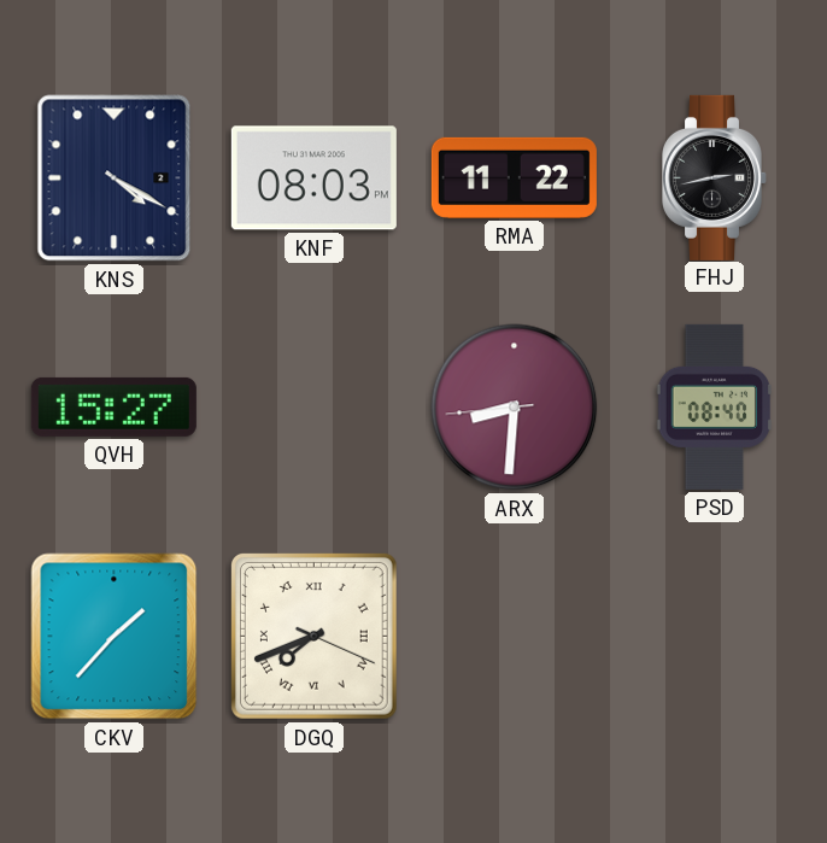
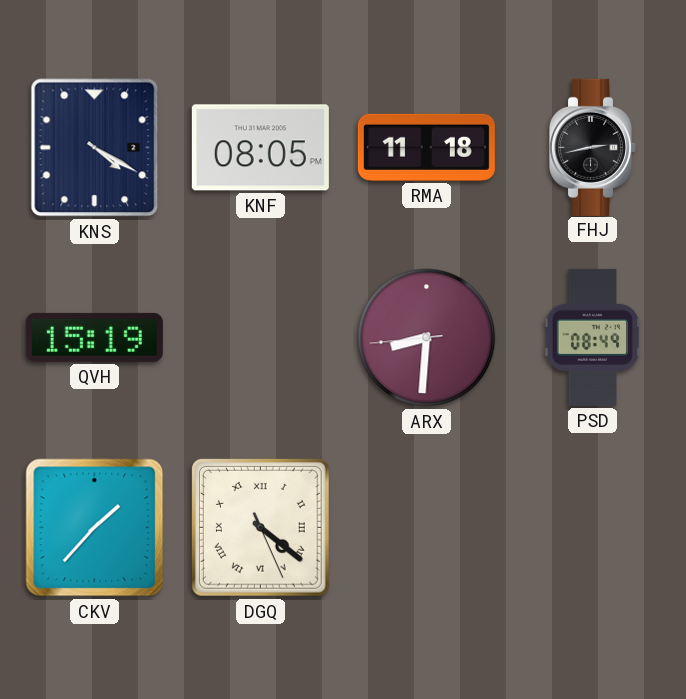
KNF: 08:03 -> 08:05
RMA: 11:22 -> 11:18
QVH: 15:27 -> 15:19
PSD: 08:40 -> 08:49
DGQ: 7:41 -> 4:21
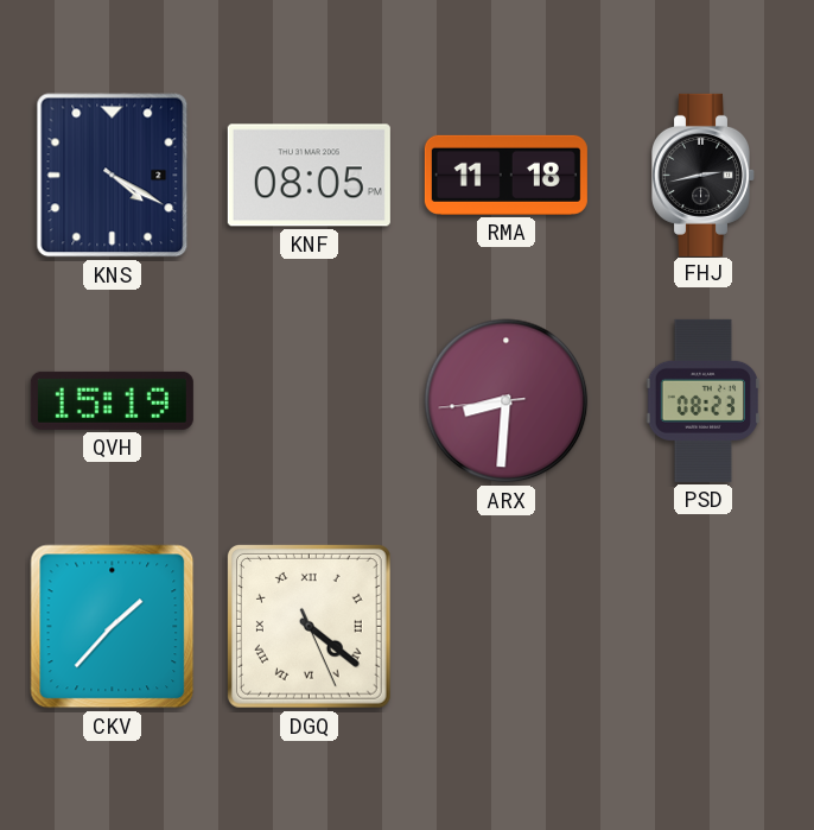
PSD: 08:49 -> 08:23
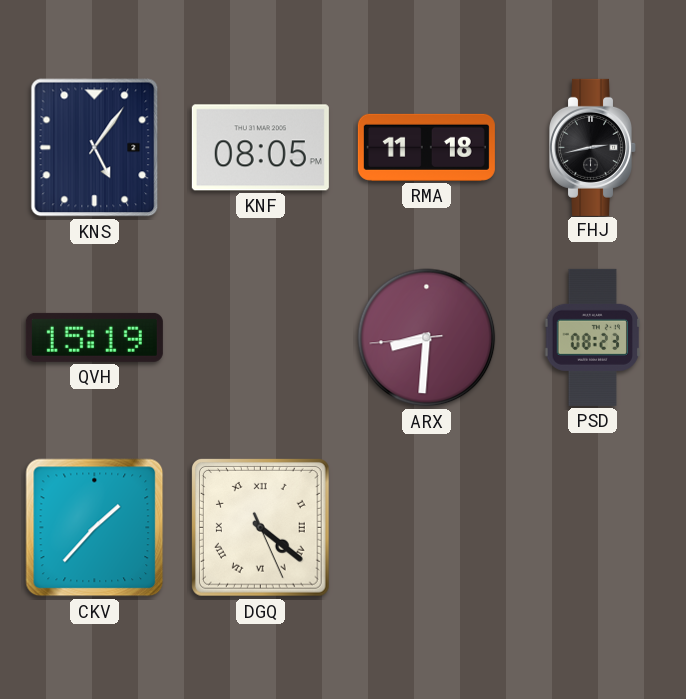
KNS: 4:20 -> 5:06
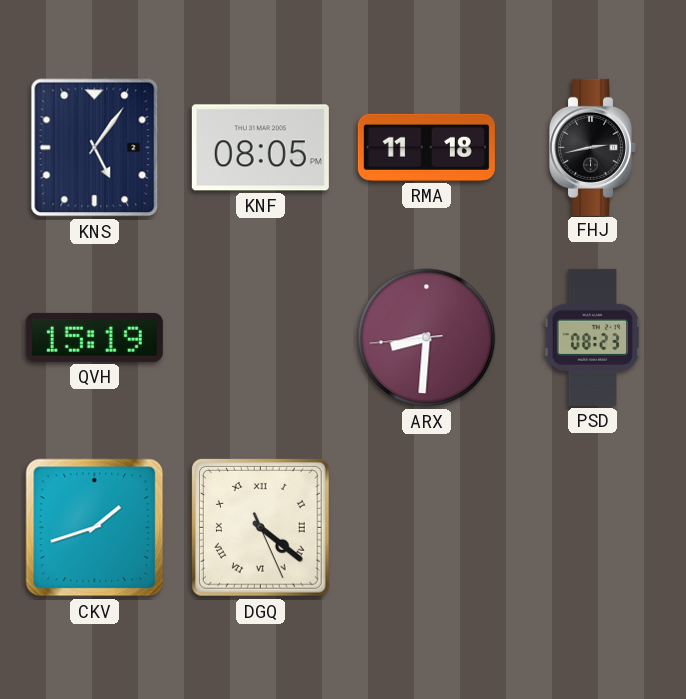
CKV: 1:37 -> 1:42
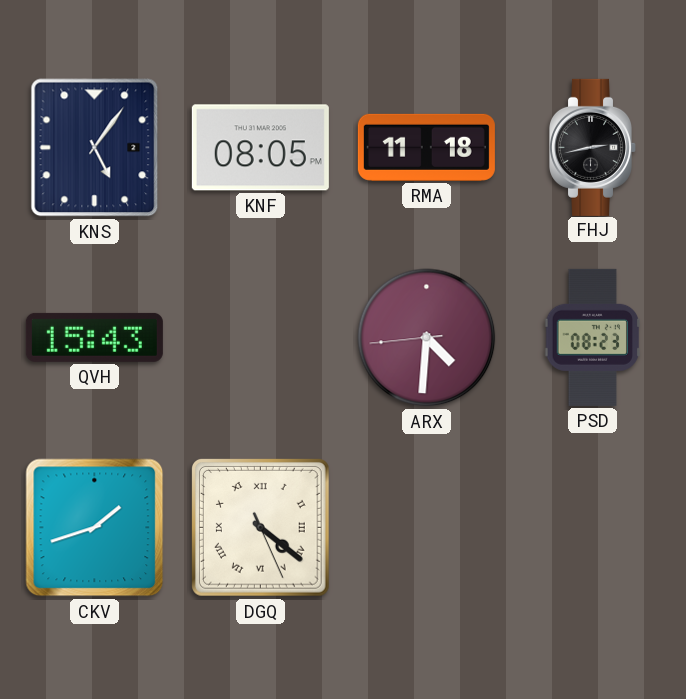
QVH: 15:19 -> 15:43
ARX: 8:30 -> 4:30
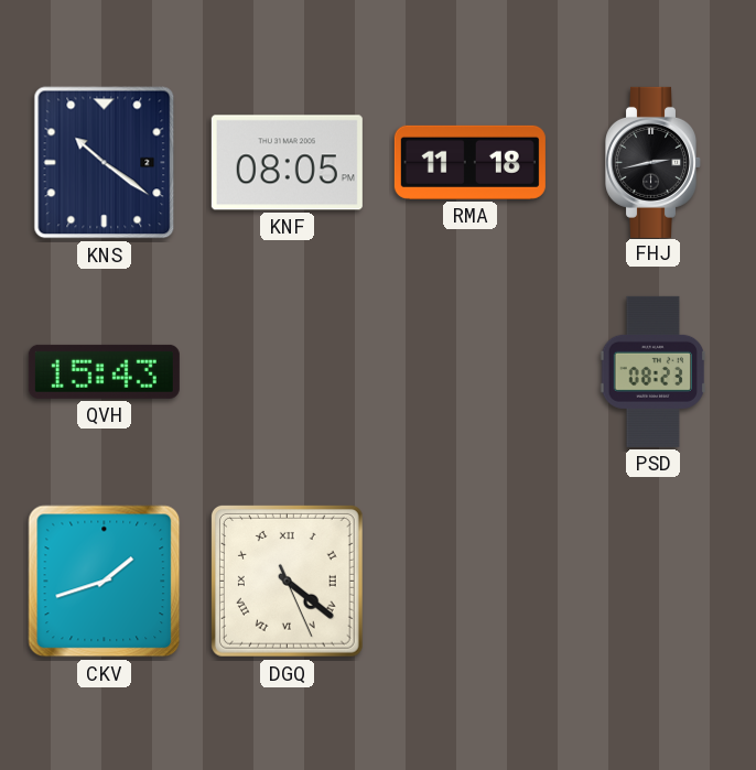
KNS: 5:06 -> 10:21
ARX: 4:30 -> none
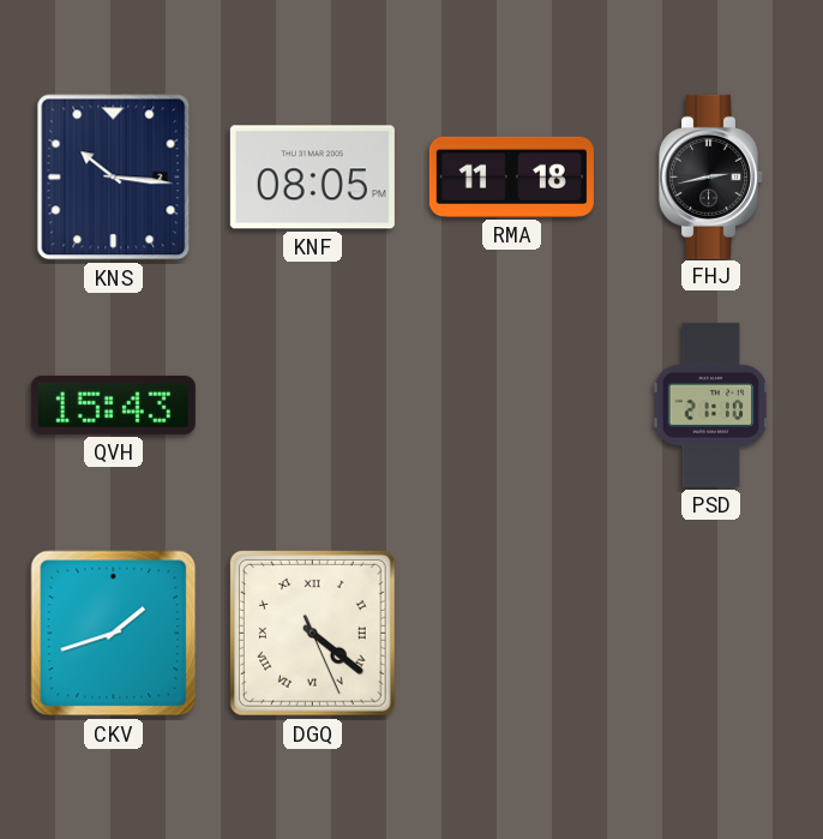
KNS: 10:21 -> 10:16
PSD: 08:23 -> 21:10
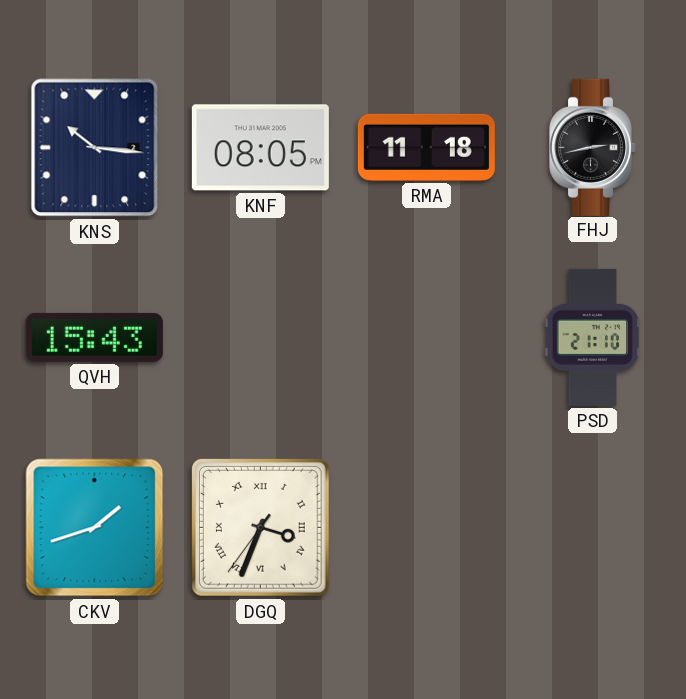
DGQ: 4:21 -> 3:33
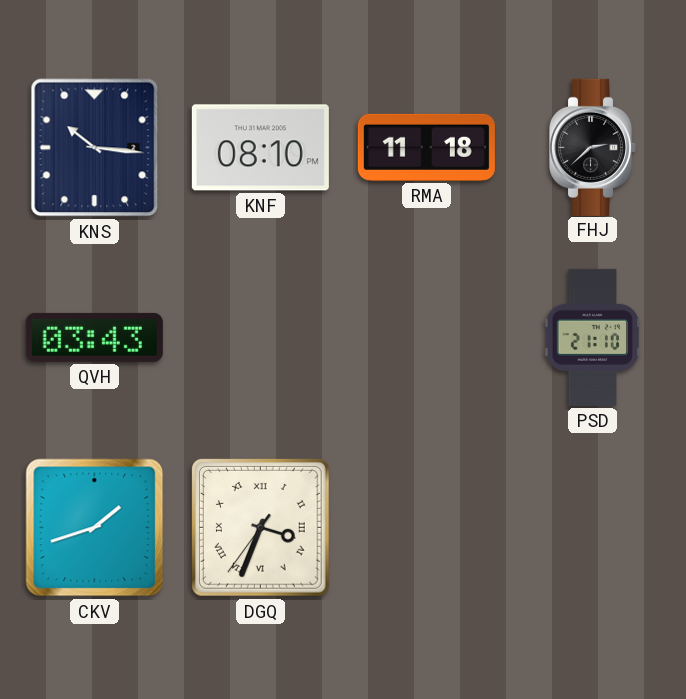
KNF: 08:05 -> 08:10
FHJ: 2:43 -> 2:38
QVH: 15:43 -> 03:43
